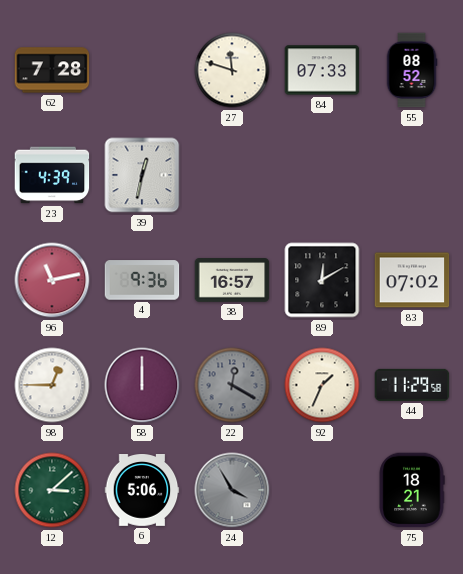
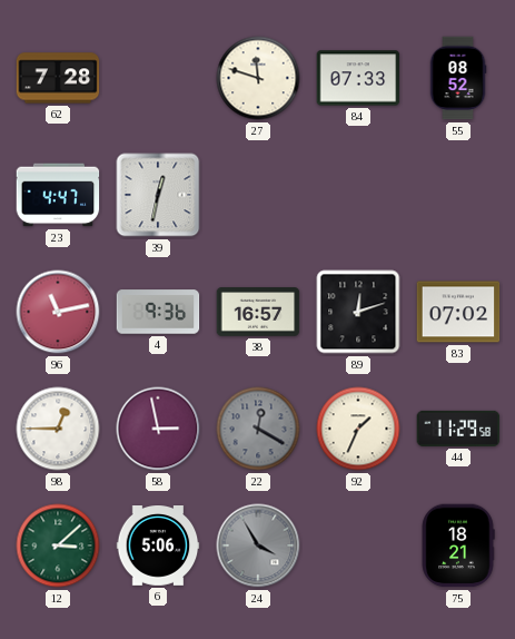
23: 4:39 -> 4:47
89: 12:10 -> 12:12
58: 12:00 -> 2:58
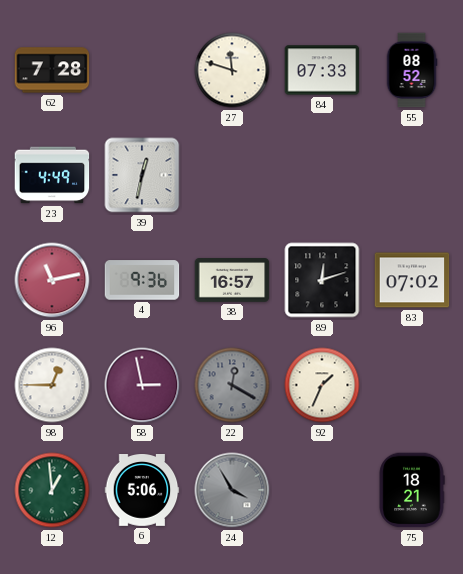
23: 4:47 -> 4:49
44: 11:29 -> none
12: 3:08 -> 12:59
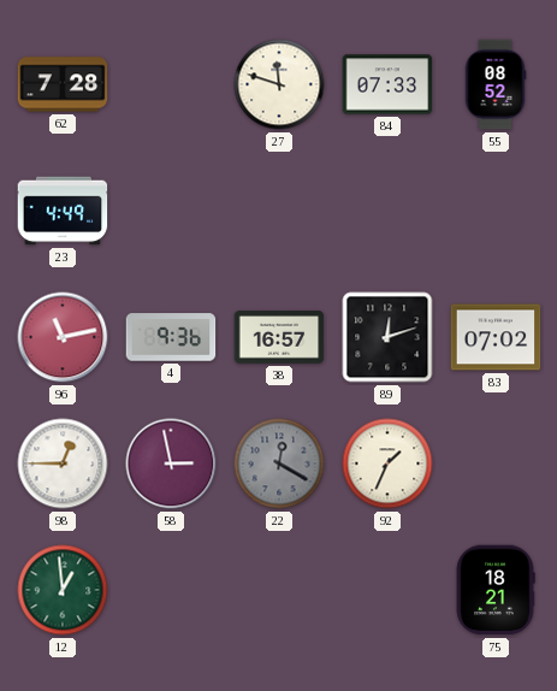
39: 12:32 -> none
6: 5:06 -> none
24: 3:55 -> none
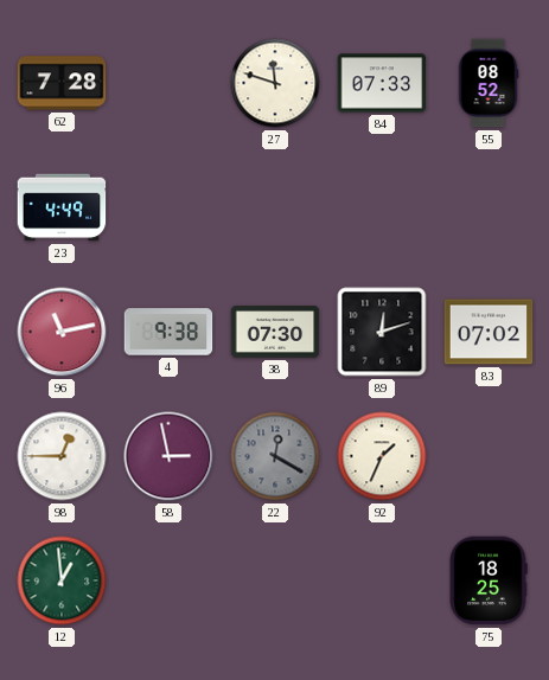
4: 9:36 -> 9:38
38: 16:57 -> 07:30
75: 18:21 -> 18:25
